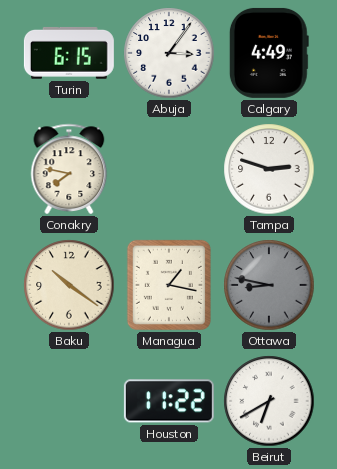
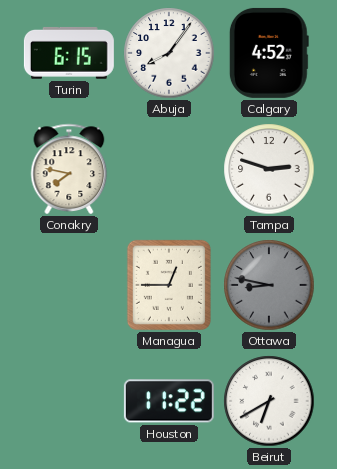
Abuja: 3:06 -> 8:06
Calgary: 4:49 -> 4:52
Baku: 10:21 -> none
Managua: 1:17 -> 12:45
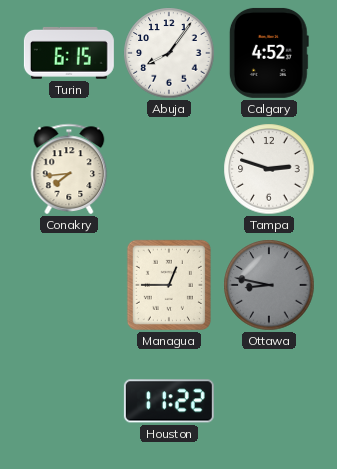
Conakry: 7:47 -> 7:44
Beirut: 6:40 -> none
